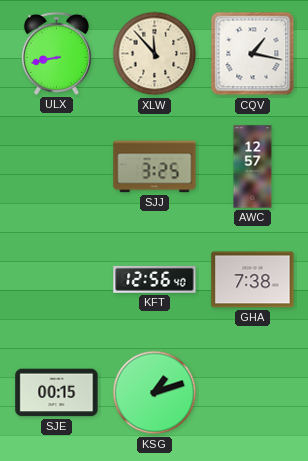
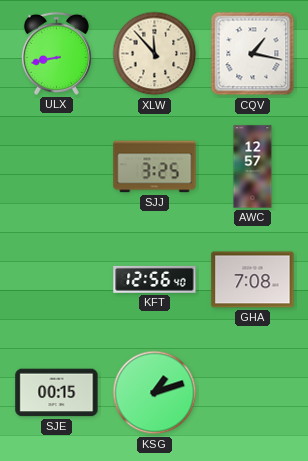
GHA: 7:38 -> 7:08
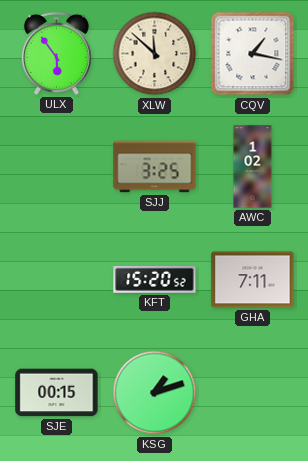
ULX: 8:43 -> 5:54
XLW: 11:53 -> 11:52
AWC: 12:57 -> 1:02
KFT: 12:56 -> 15:20
GHA: 7:08 -> 7:11
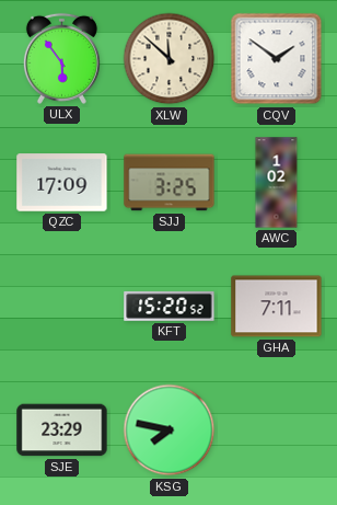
CQV: 1:17 -> 1:51
QZC: none -> 17:09
SJE: 00:15 -> 23:29
KSG: 1:12 -> 7:47
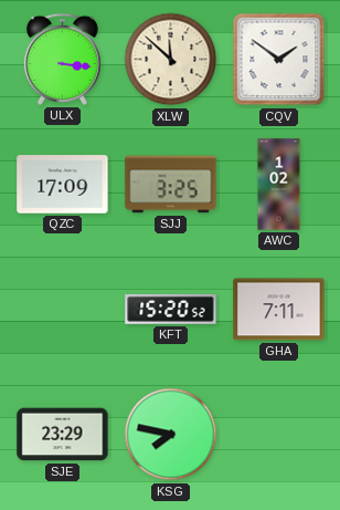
ULX: 5:54 -> 3:16
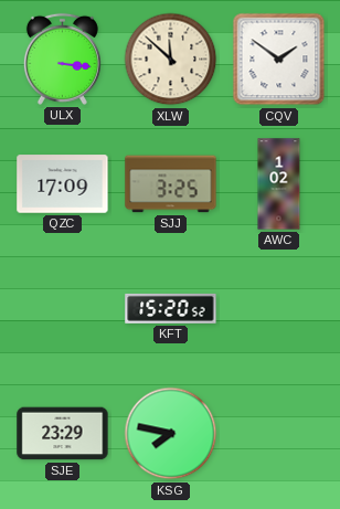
GHA: 7:11 -> none
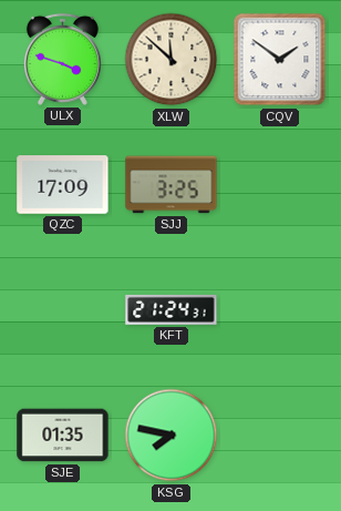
ULX: 3:16 -> 3:48
AWC: 1:02 -> none
KFT: 15:20 -> 21:24
SJE: 23:29 -> 01:35
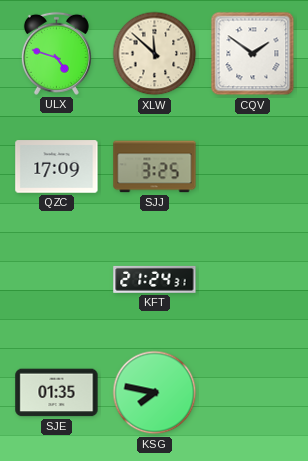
ULX: 3:48 -> 4:48
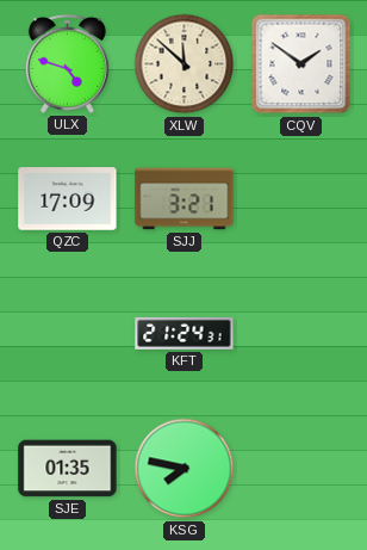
SJJ: 3:25 -> 3:21
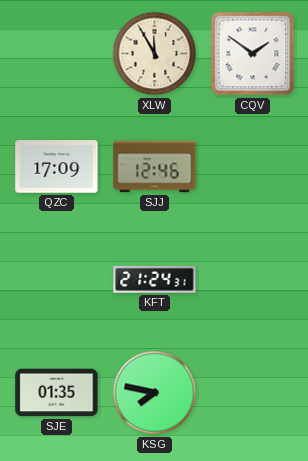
ULX: 4:48 -> none
XLW: 11:52 -> 11:55
SJJ: 3:21 -> 12:46
